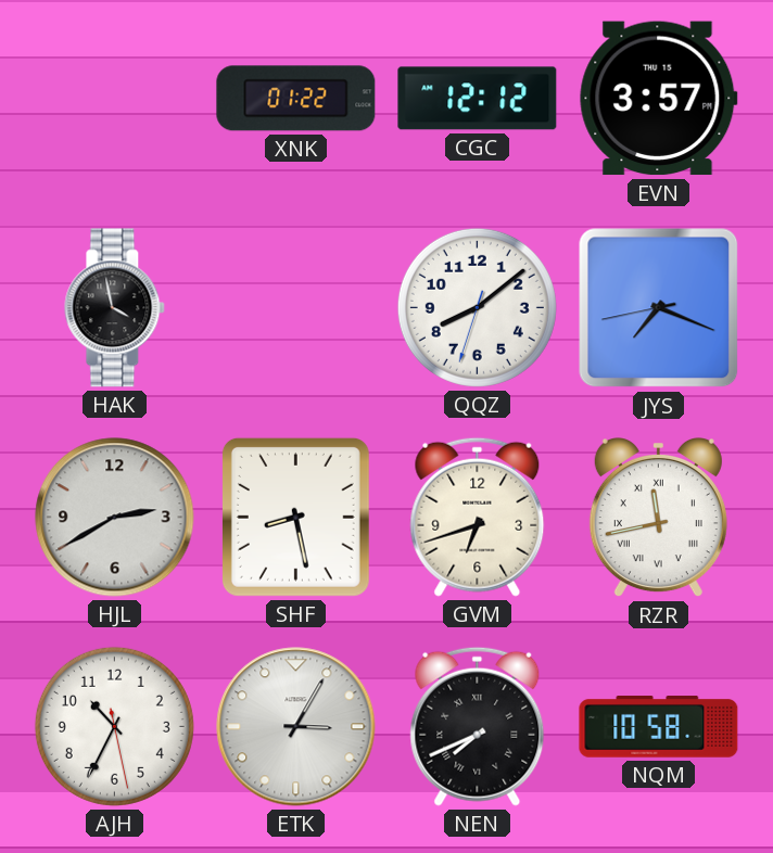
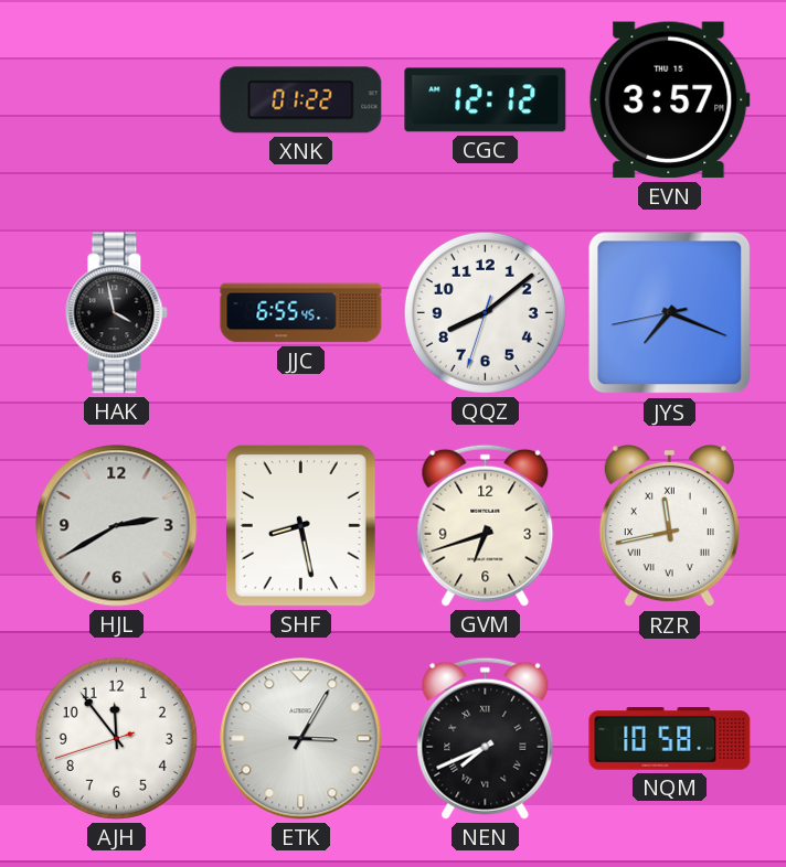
JJC: none -> 6:55
AJH: 10:34 -> 11:53
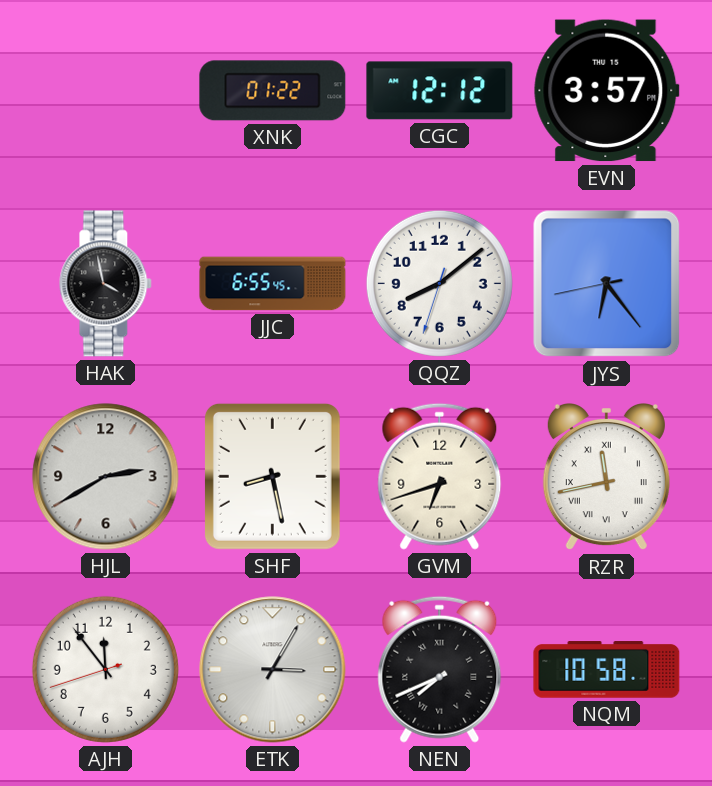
JYS: 7:18 -> 6:23
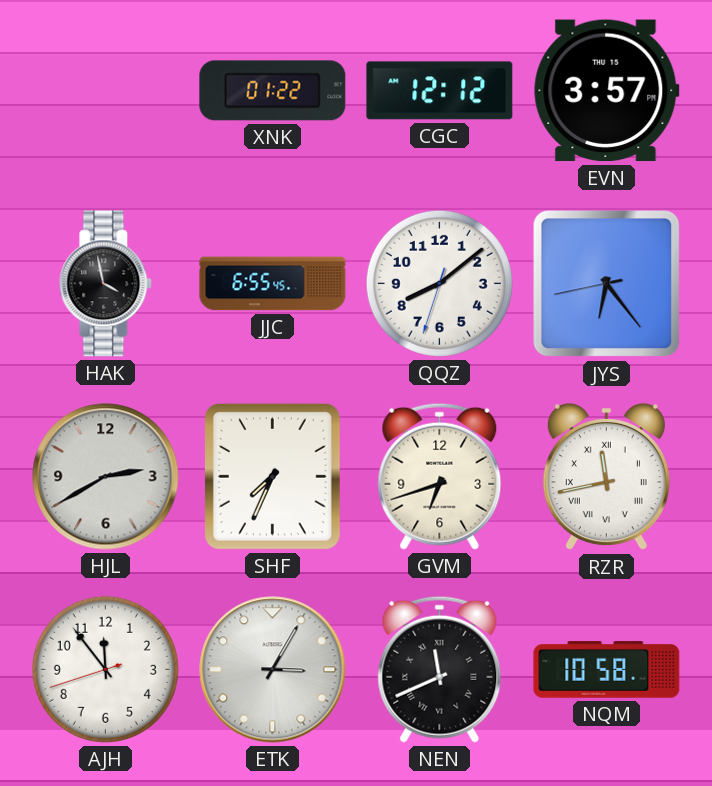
SHF: 8:28 -> 7:34
NEN: 7:41 -> 11:41
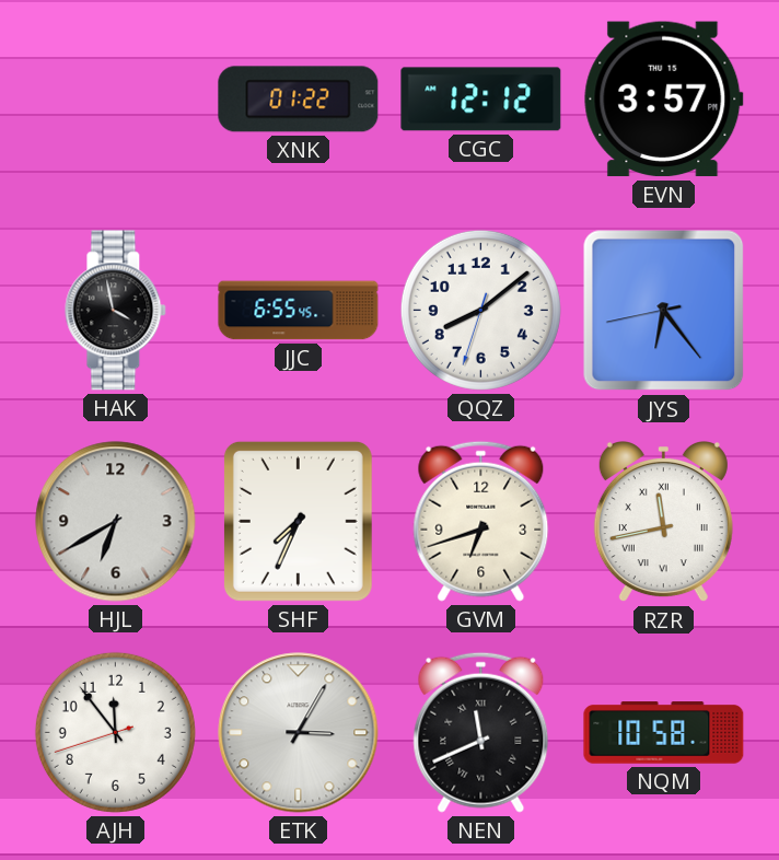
HJL: 2:40 -> 6:40
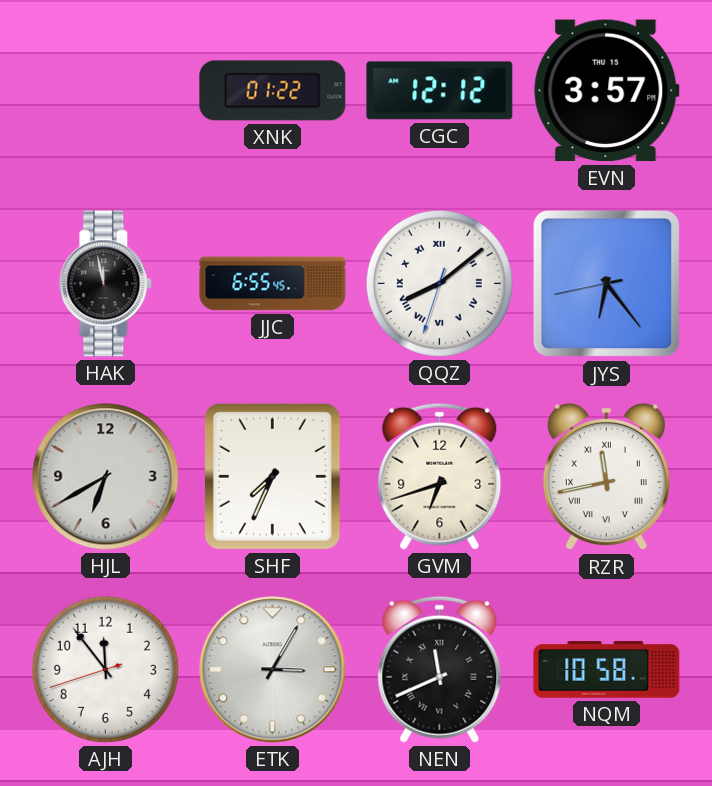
HAK: 3:58 -> 11:58
QQZ numerals: Arabic -> Roman
